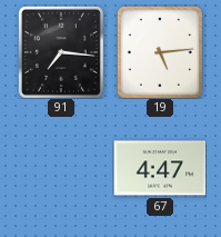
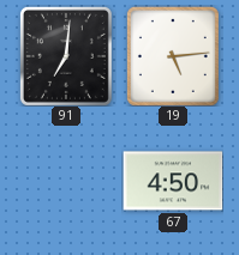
91: 7:16 -> 7:01
67: 4:47 -> 4:50
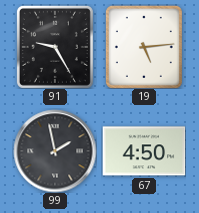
91: 7:01 -> 9:25
99: none -> 1:58
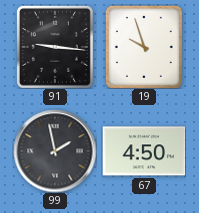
91: 9:25 -> 9:16
19: 5:14 -> 9:57
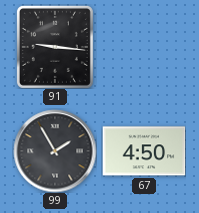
19: 9:57 -> none
99: 1:58 -> 1:55
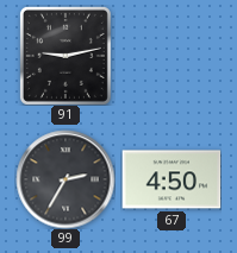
91: 9:16 -> 9:13
99: 1:55 -> 2:35
